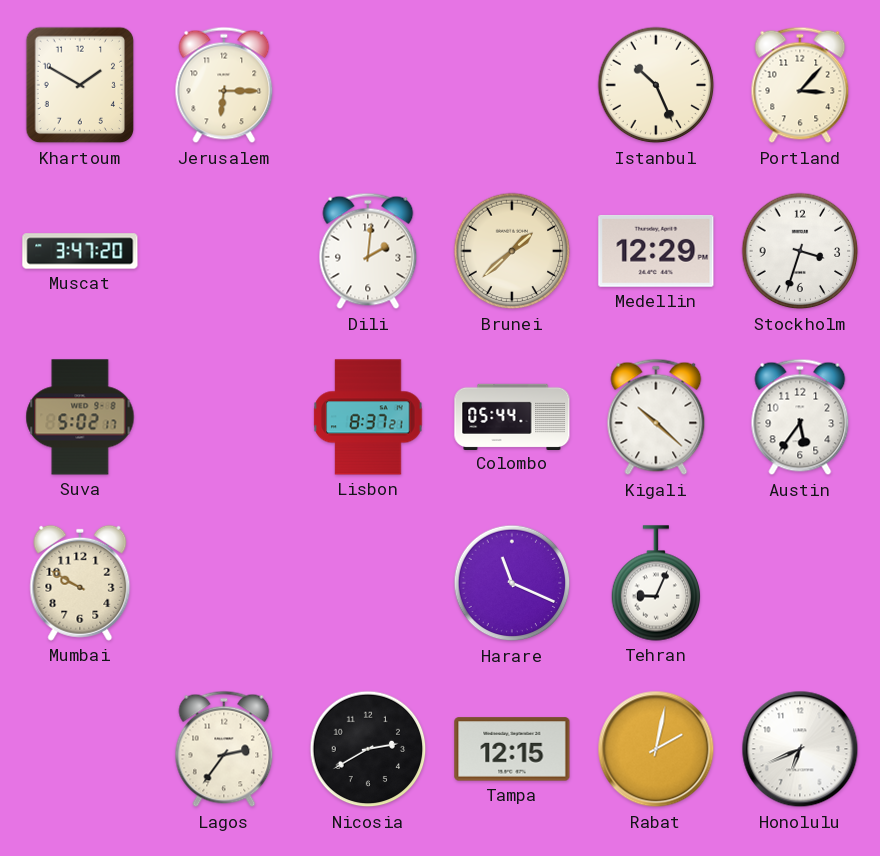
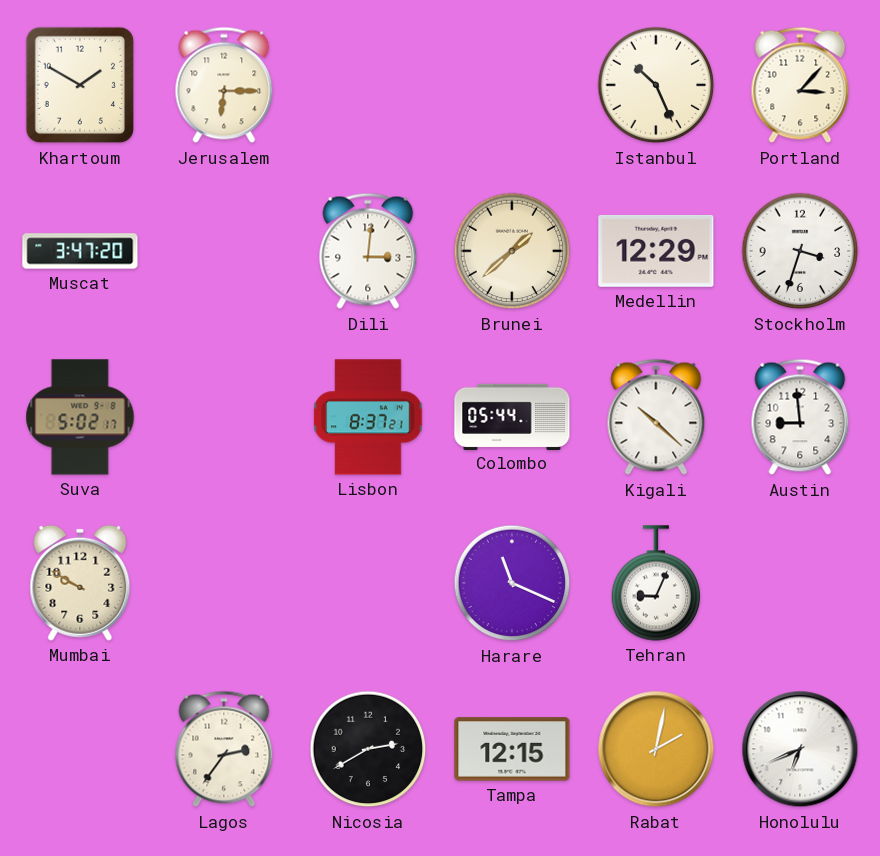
Dili: 2:01 -> 3:01
Austin: 5:36 -> 8:59
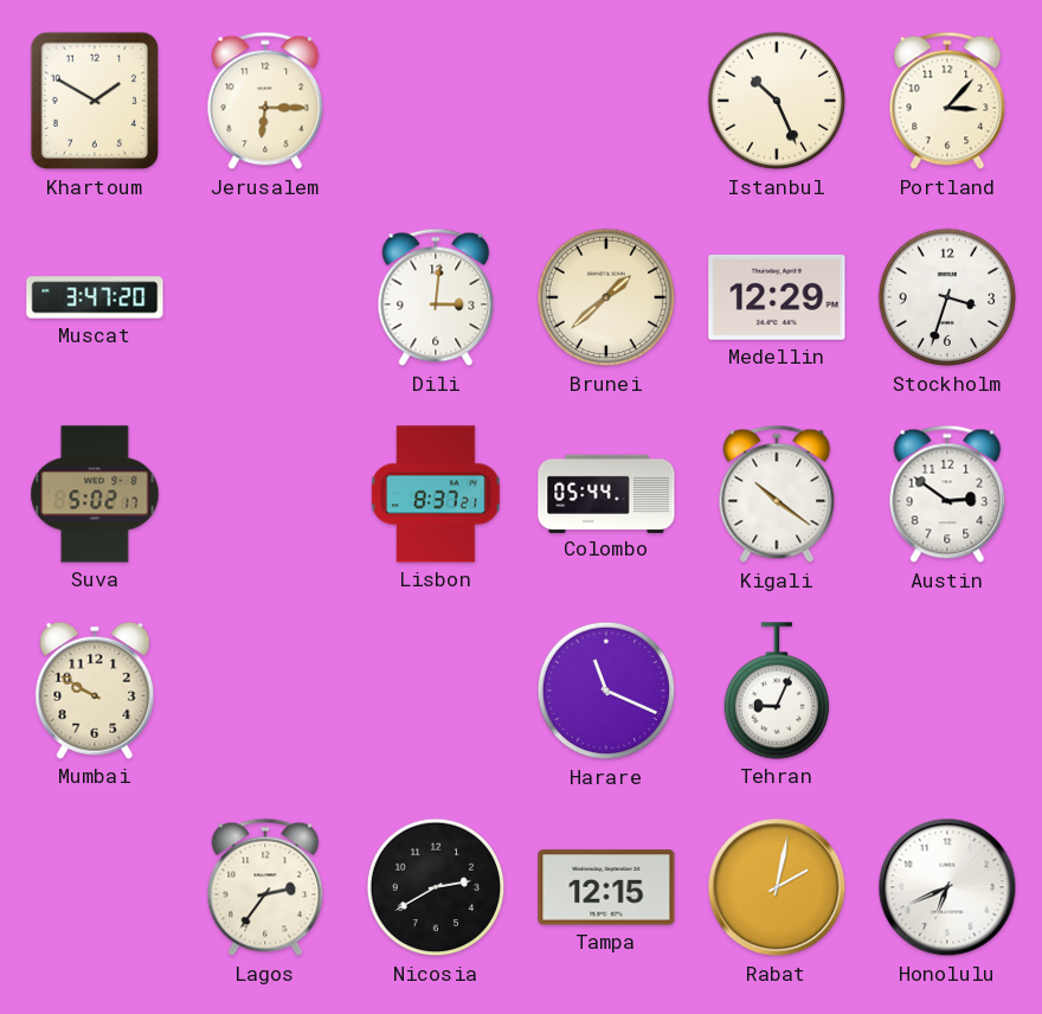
Kigali: 10:22 -> 10:21
Austin: 8:59 -> 2:51
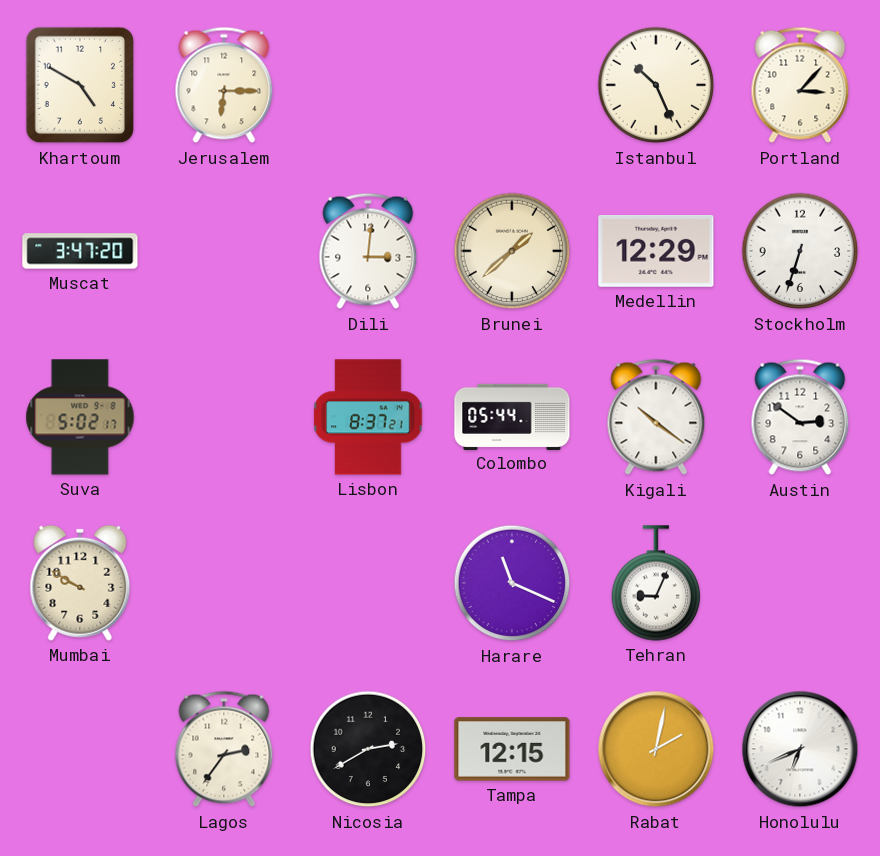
Khartoum: 1:50 -> 4:50
Stockholm: 3:33 -> 6:33
